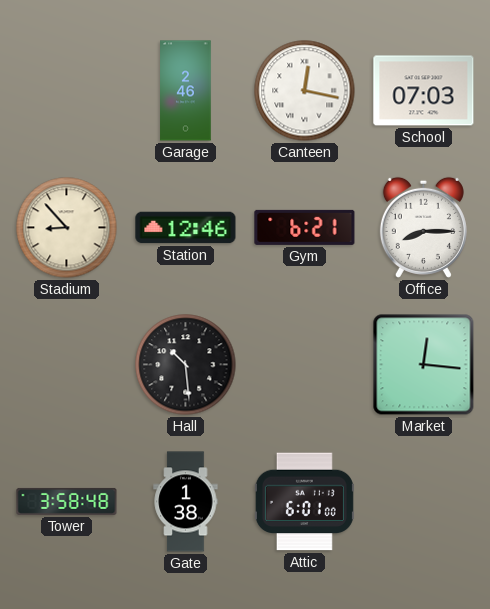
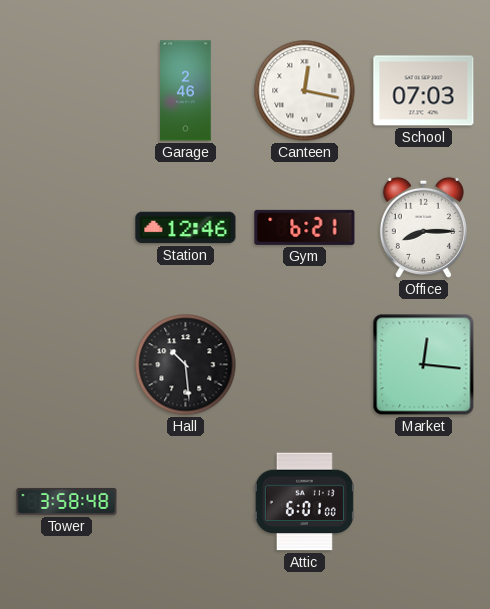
Stadium: 8:53 -> none
Gate: 1:38 -> none
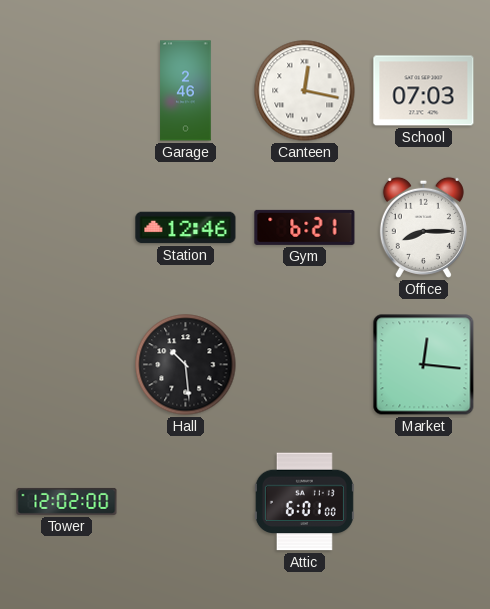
Tower: 3:58 -> 12:02
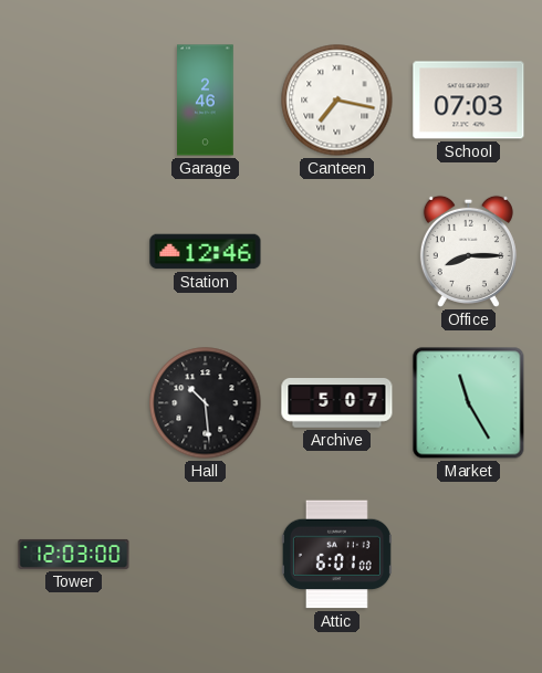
Canteen: 12:17 -> 7:17
Gym: 6:21 -> none
Archive: none -> 5:07
Market: 12:16 -> 11:25
Tower: 12:02 -> 12:03
